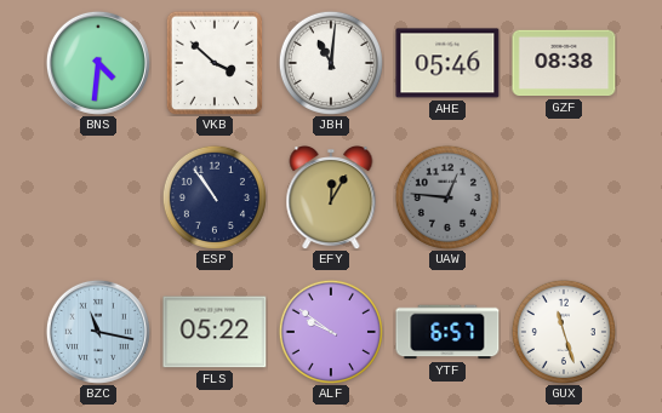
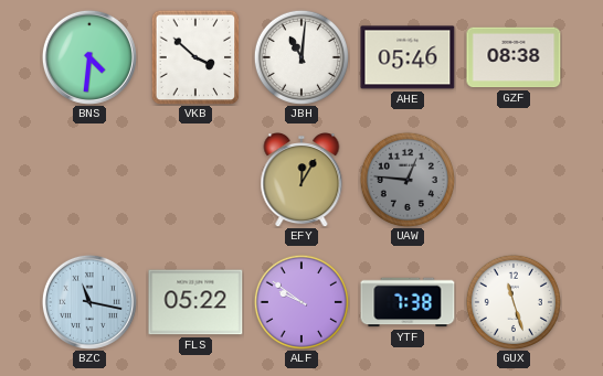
ESP: 10:54 -> none
YTF: 6:57 -> 7:38
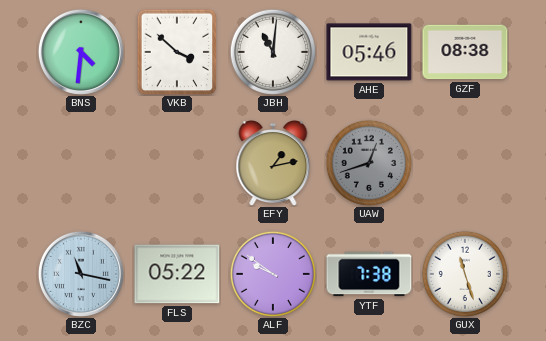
EFY: 12:05 -> 1:13
UAW: 12:46 -> 12:42
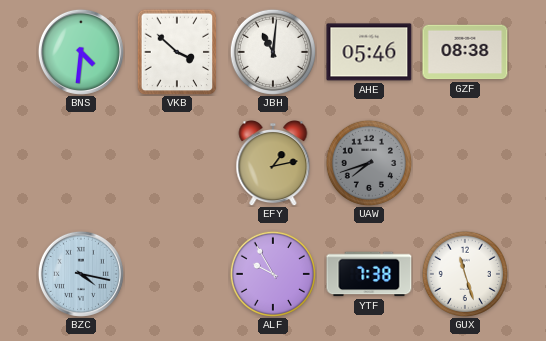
UAW: 12:42 -> 7:42
BZC: 11:17 -> 4:17
FLS: 05:22 -> none
ALF: 9:51 -> 9:55
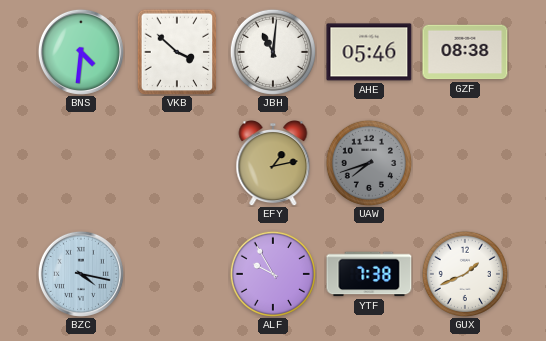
GUX: 11:27 -> 1:41
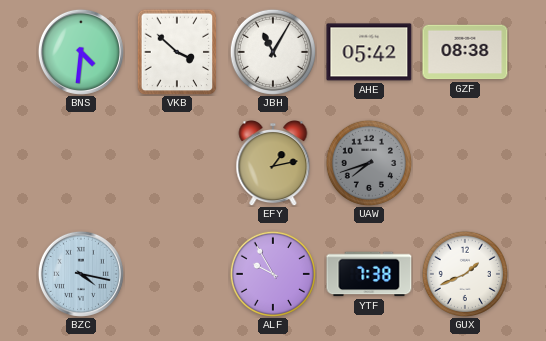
JBH: 11:01 -> 11:05
AHE: 05:46 -> 05:42
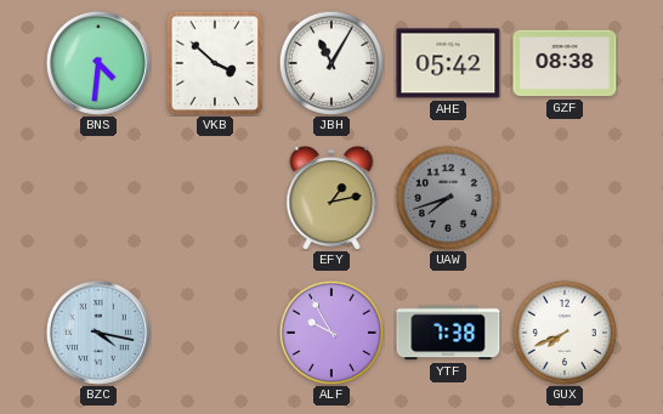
GUX: 1:41 -> 7:41
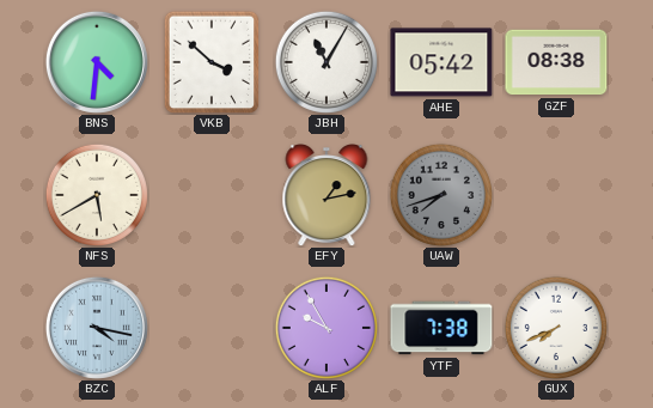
NFS: none -> 5:40
